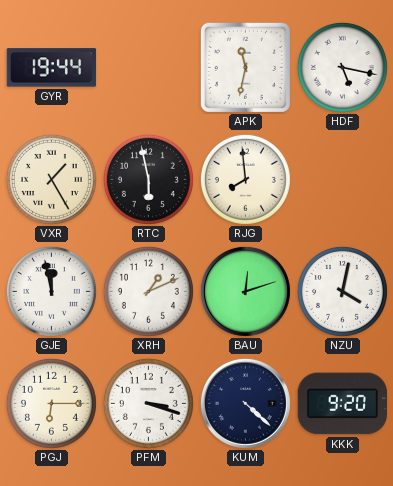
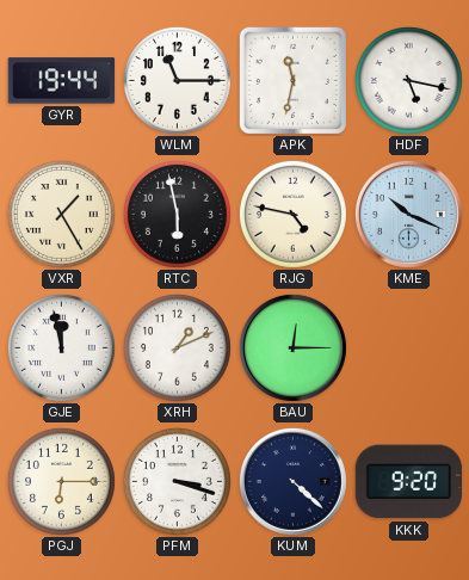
WLM: none -> 11:15
RJG: 7:59 -> 4:47
KME: none -> 10:19
BAU: 12:12 -> 12:15
NZU: 4:02 -> none
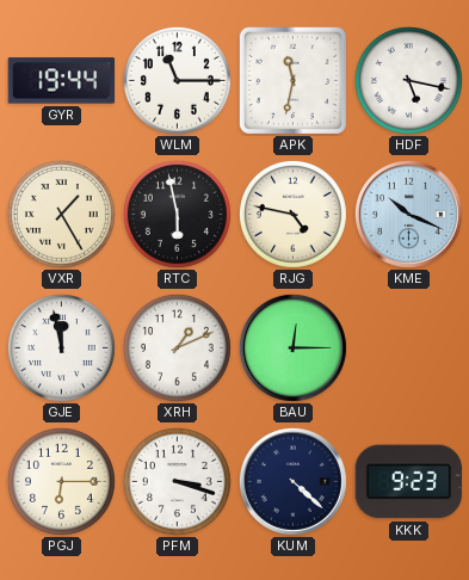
KKK: 9:20 -> 9:23
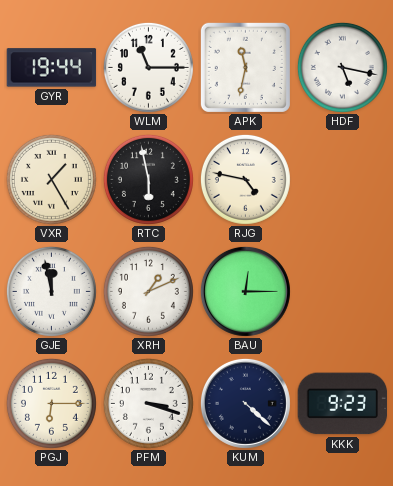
KME: 10:19 -> none
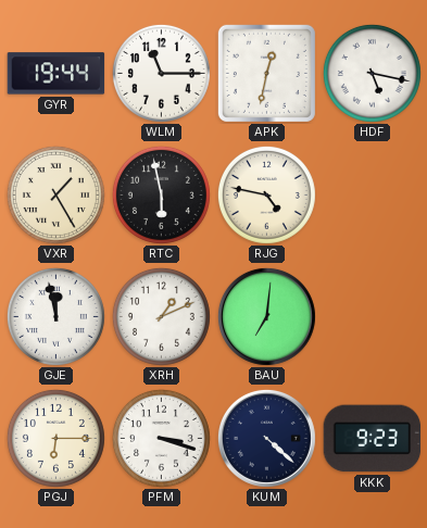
APK: 11:32 -> 12:32
BAU: 12:15 -> 7:01
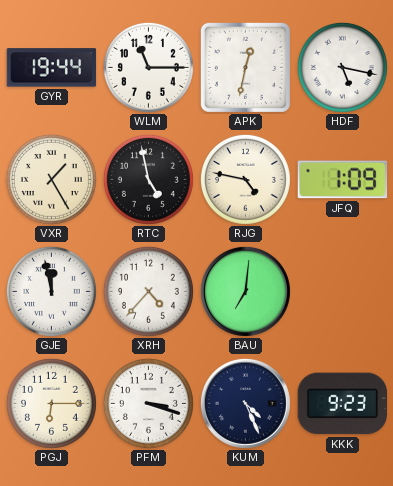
RTC: 5:58 -> 4:58
JFQ: none -> 1:09
XRH: 1:11 -> 4:37
KUM: 4:22 -> 4:26
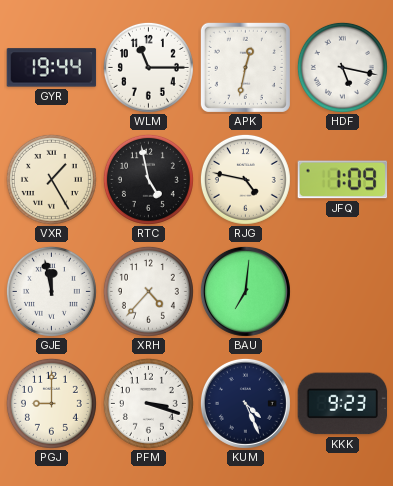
PGJ: 6:15 -> 9:00
